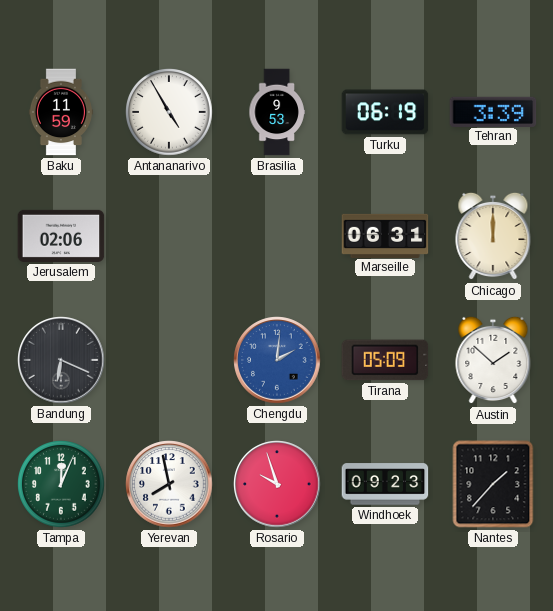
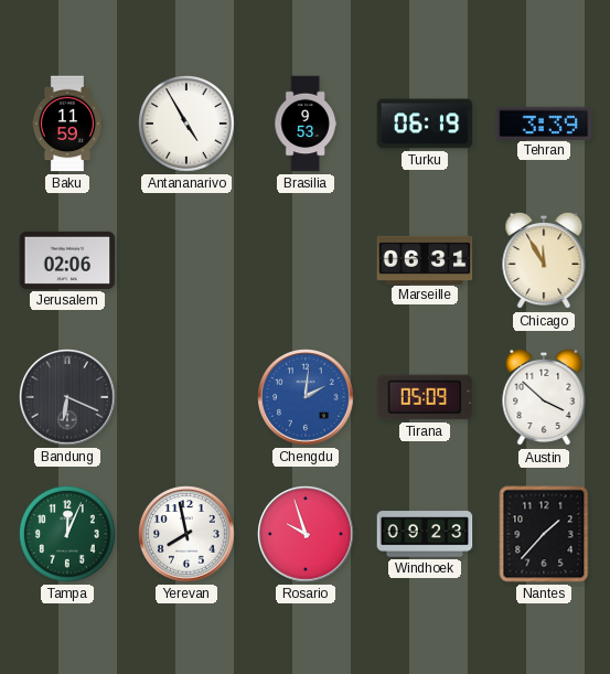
Chicago: 12:00 -> 11:55
Austin: 1:52 -> 3:52
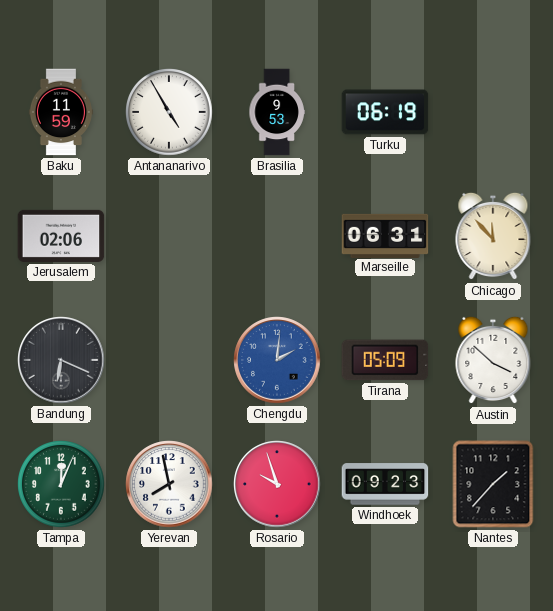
Tehran: 3:39 -> none
Chicago: 11:55 -> 11:53
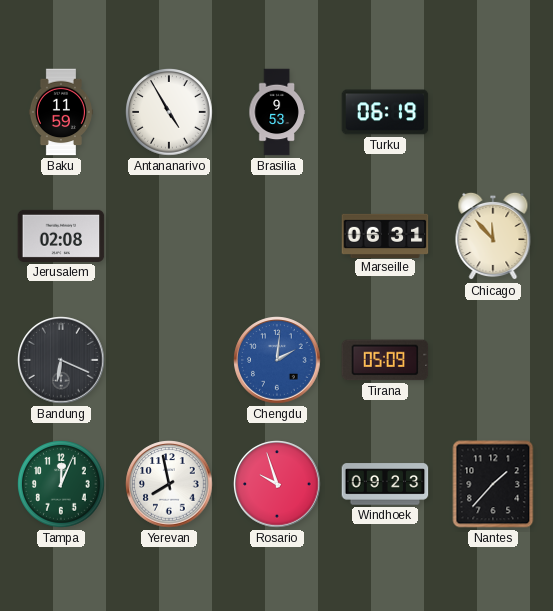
Jerusalem: 02:06 -> 02:08
Austin: 3:52 -> none
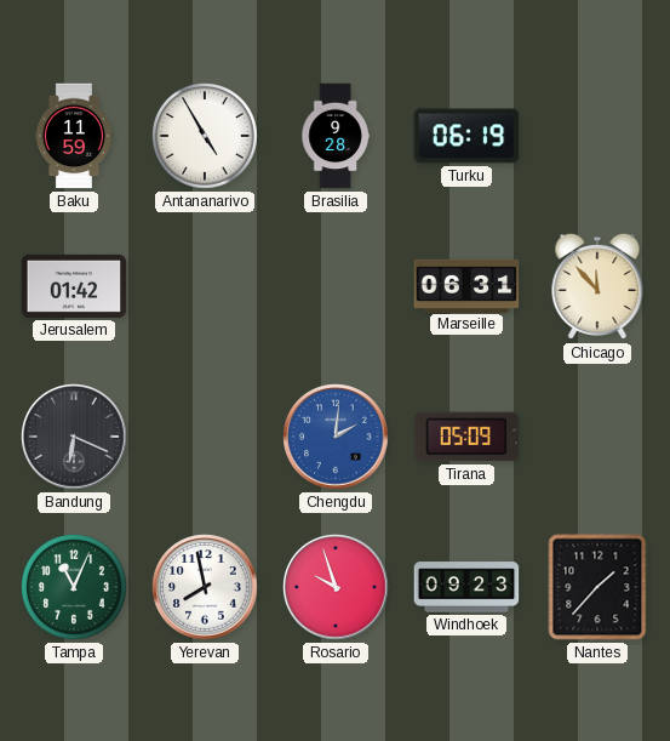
Brasilia: 9:53 -> 9:28
Jerusalem: 02:08 -> 01:42
Tampa: 12:04 -> 11:04
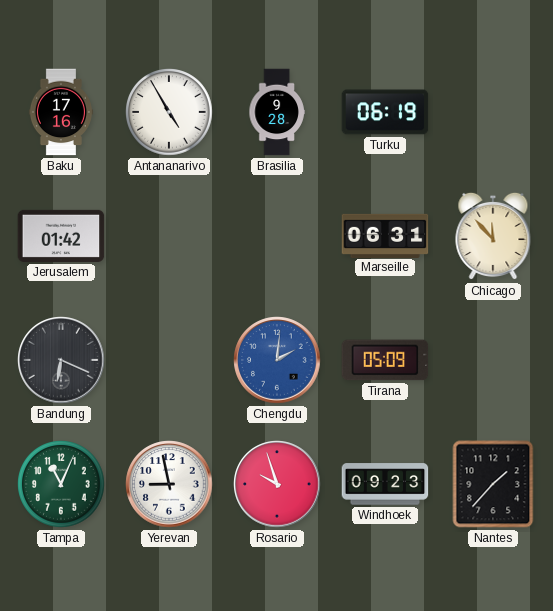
Baku: 11:59 -> 17:16
Yerevan: 7:58 -> 8:58
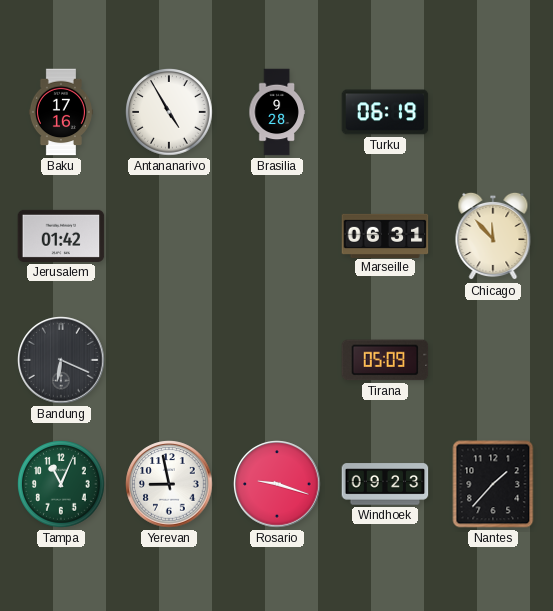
Chengdu: 2:01 -> none
Rosario: 9:57 -> 9:18
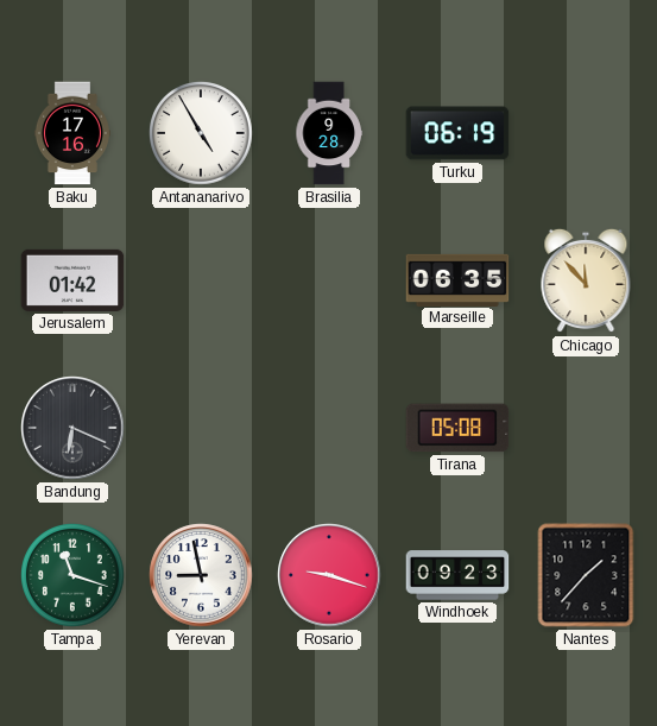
Marseille: 06:31 -> 06:35
Tirana: 05:09 -> 05:08
Tampa: 11:04 -> 11:18
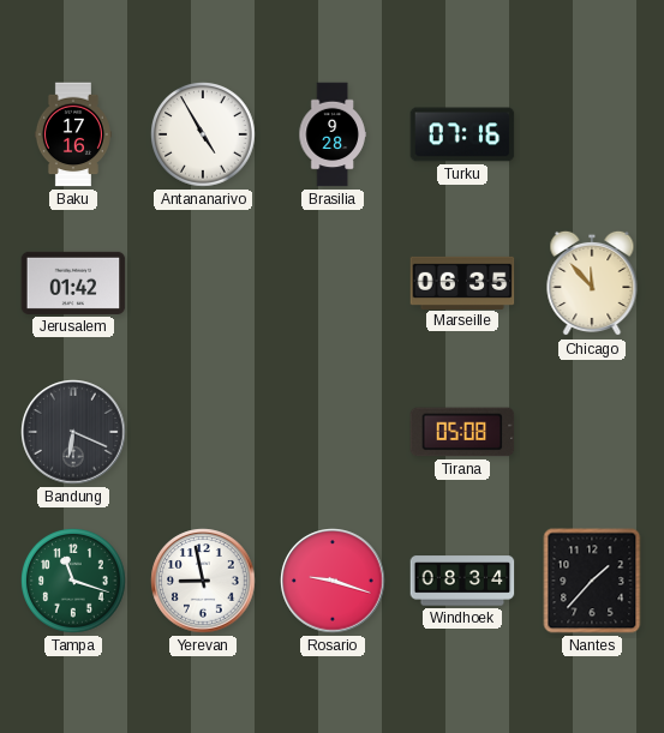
Turku: 06:19 -> 07:16
Windhoek: 09:23 -> 08:34
